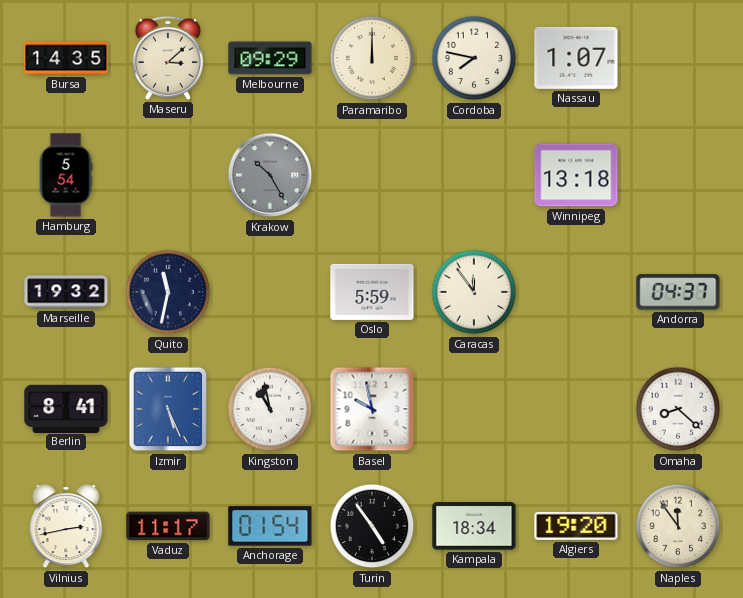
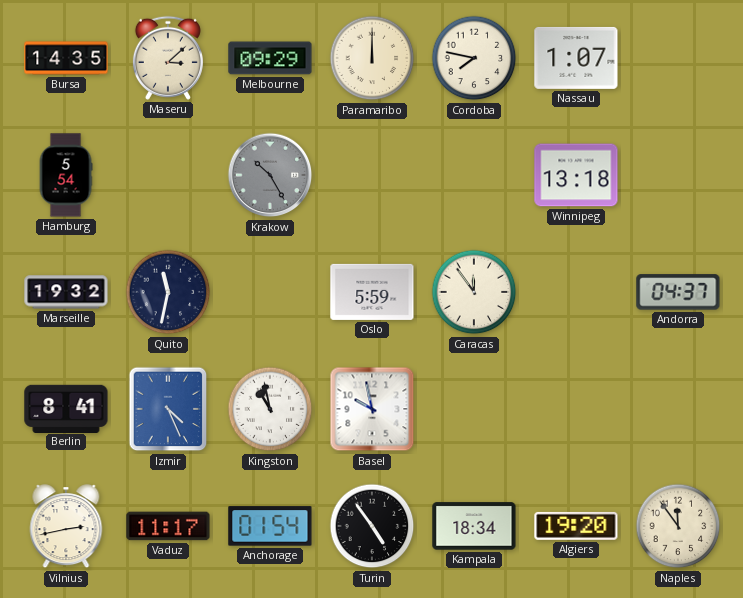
Izmir: 5:26 -> 4:26
Omaha: 8:22 -> none
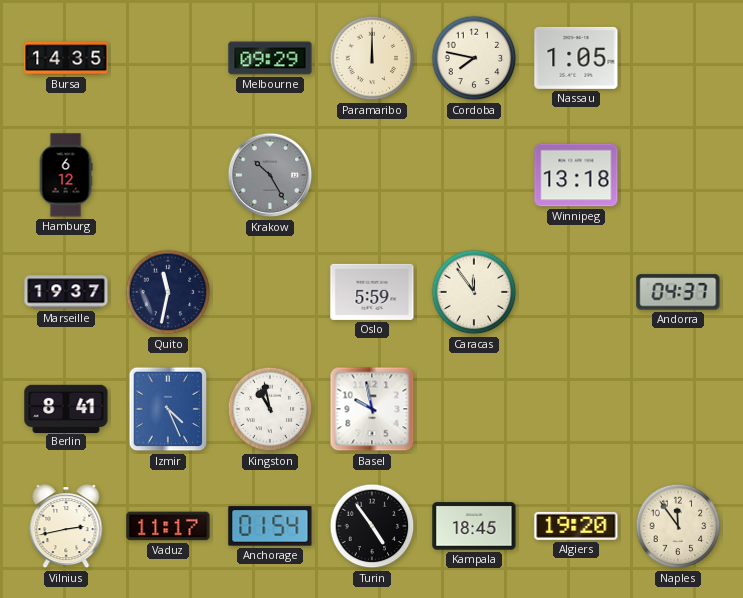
Maseru: 3:08 -> none
Nassau: 1:07 -> 1:05
Hamburg: 5:54 -> 6:12
Marseille: 19:32 -> 19:37
Kampala: 18:34 -> 18:45
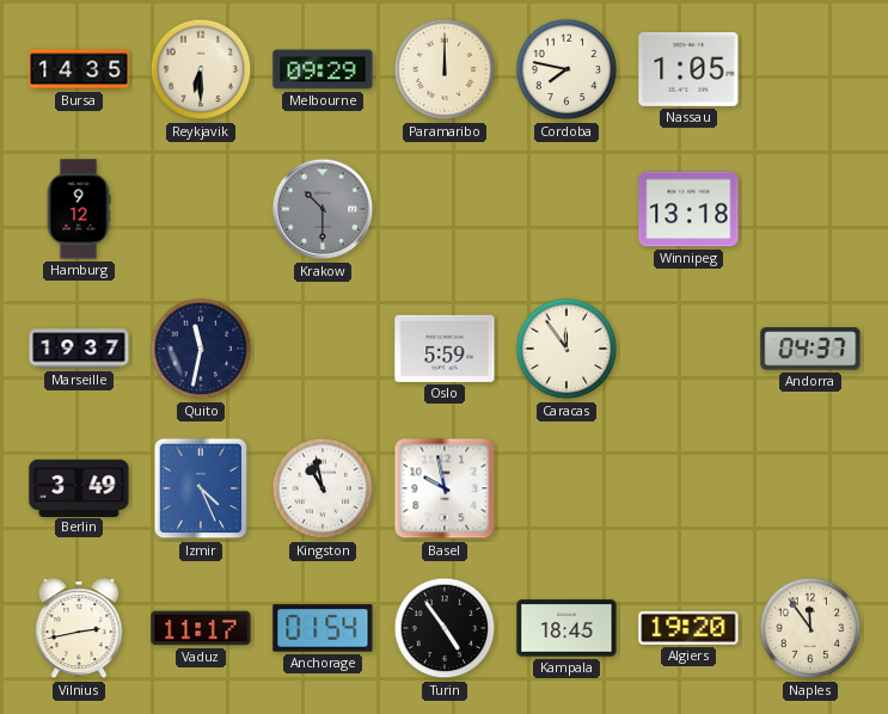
Reykjavik: none -> 6:30
Hamburg: 6:12 -> 9:12
Krakow: 10:25 -> 10:30
Berlin: 8:41 -> 3:49
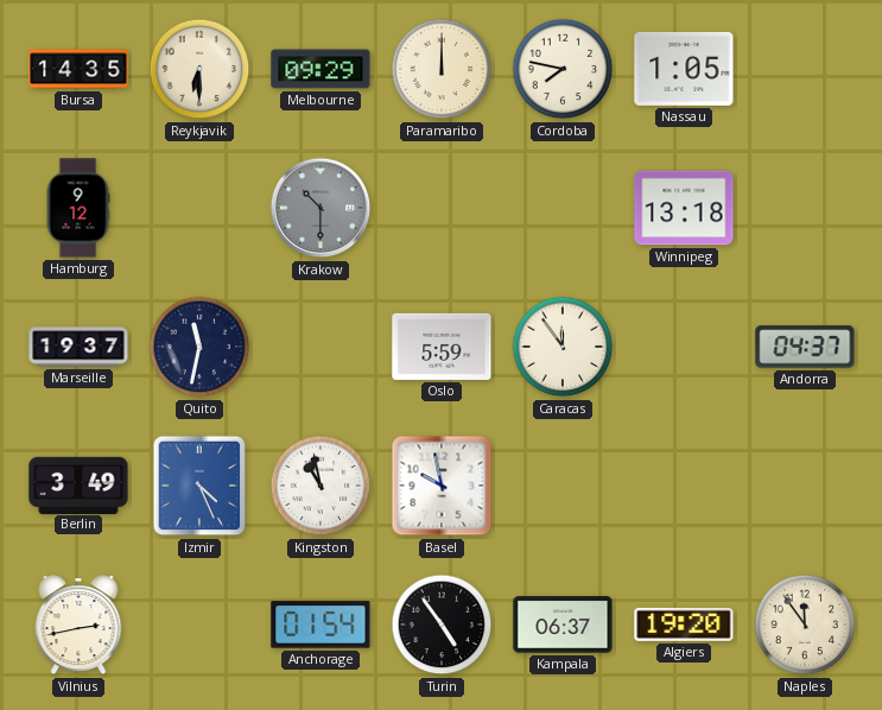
Vaduz: 11:17 -> none
Kampala: 18:45 -> 06:37
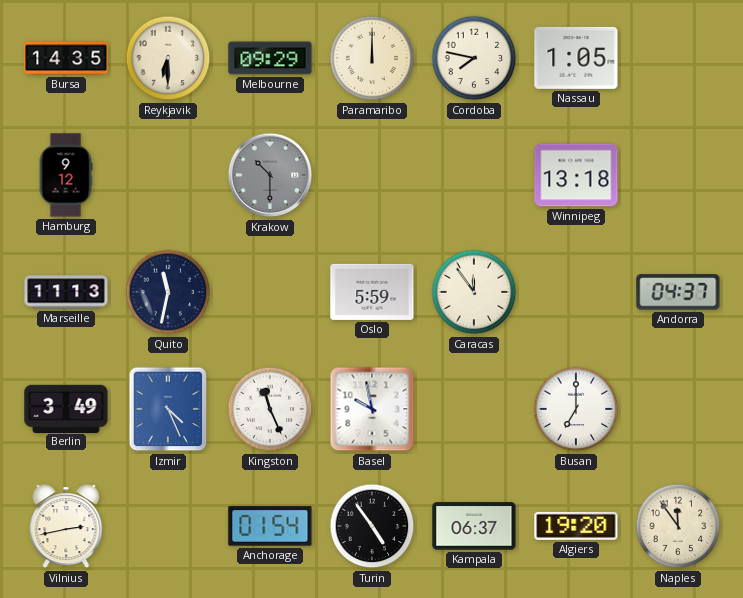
Marseille: 19:37 -> 11:13
Kingston: 10:58 -> 11:26
Busan: none -> 7:00
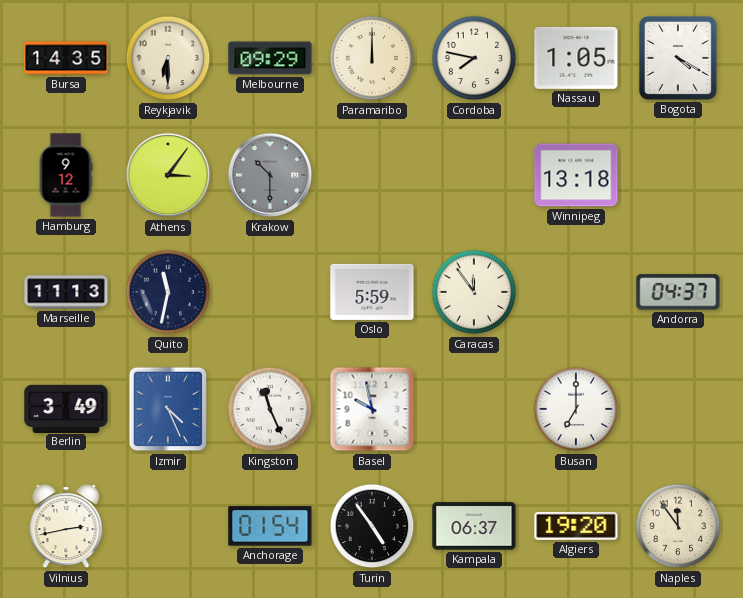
Bogota: none -> 4:20
Athens: none -> 3:06
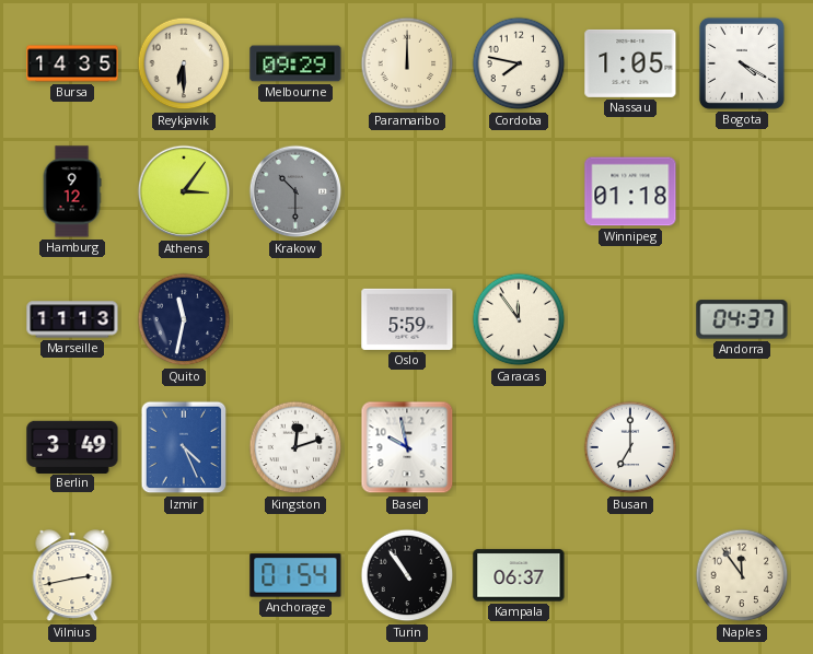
Winnipeg: 13:18 -> 01:18
Kingston: 11:26 -> 12:12
Turin: 4:54 -> 10:54
Algiers: 19:20 -> none
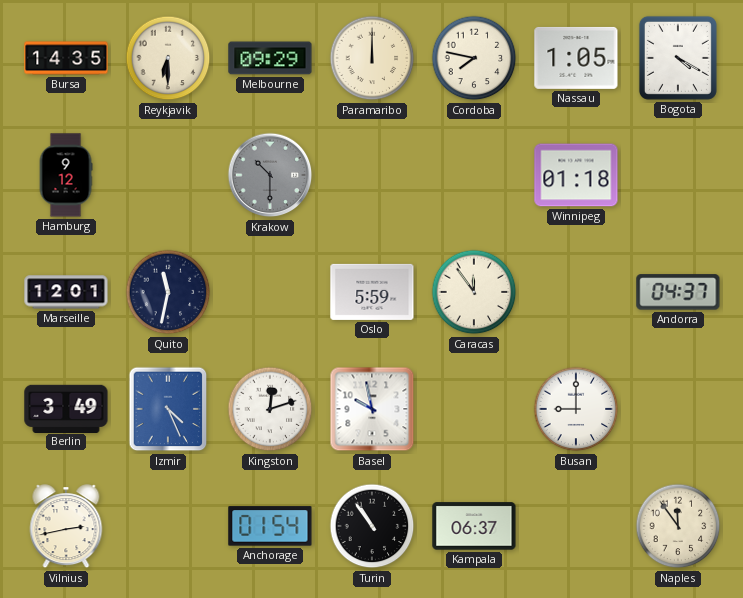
Athens: 3:06 -> none
Marseille: 11:13 -> 12:01
Busan: 7:00 -> 9:00
